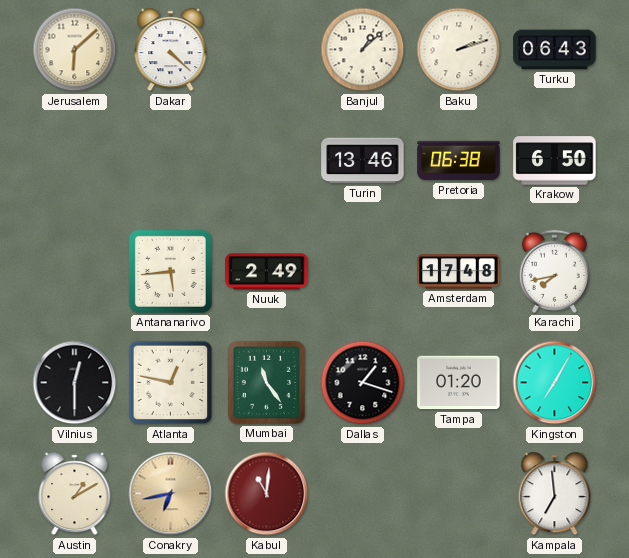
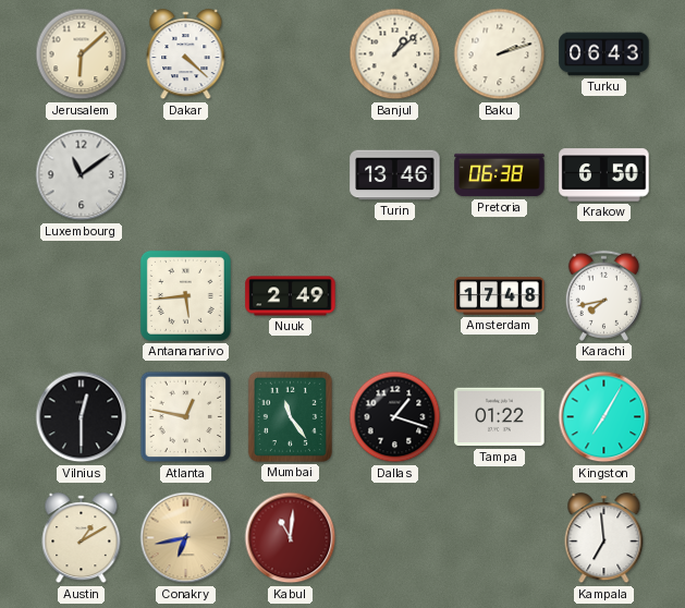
Luxembourg: none -> 11:09
Tampa: 01:20 -> 01:22
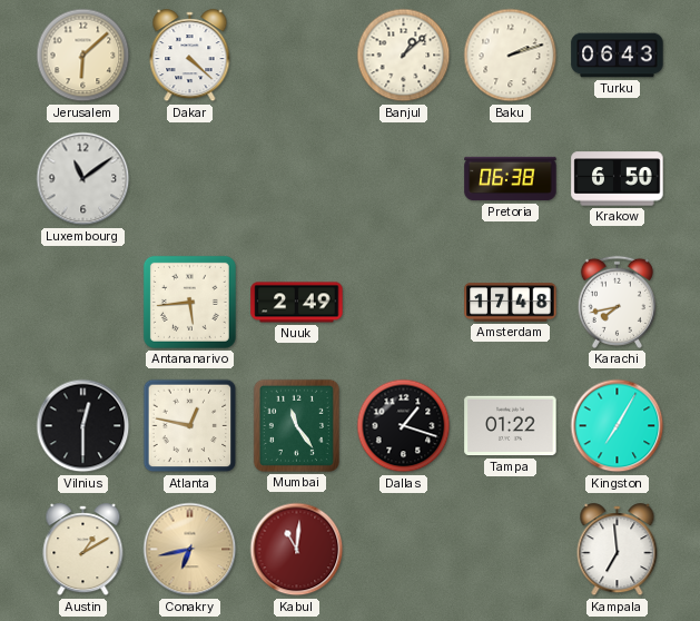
Turin: 13:46 -> none
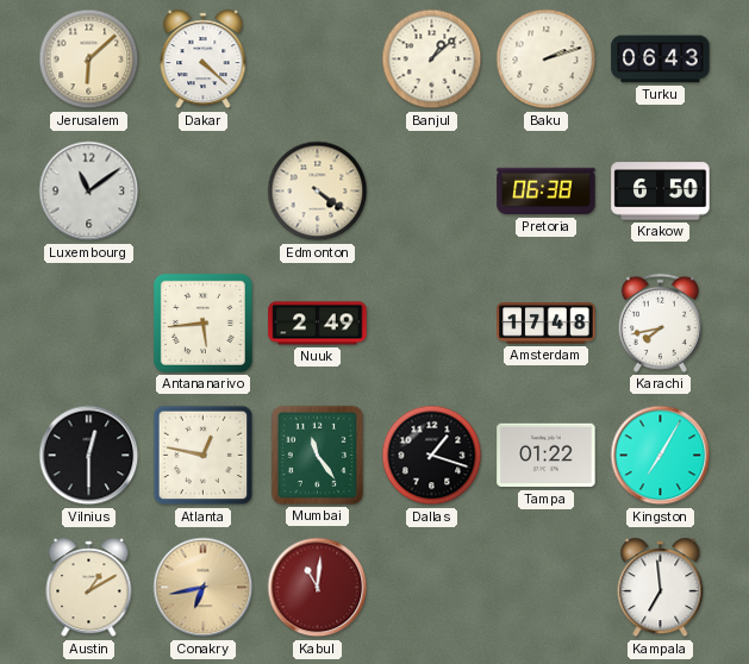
Edmonton: none -> 4:21
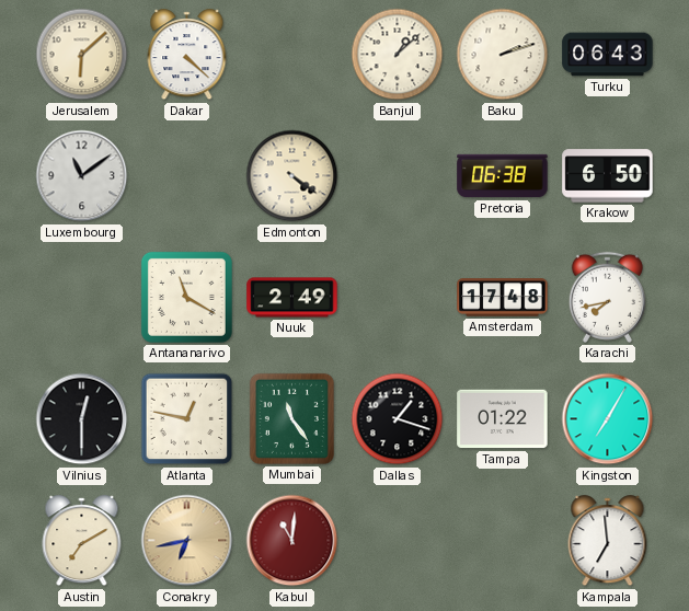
Antananarivo: 5:44 -> 11:20
Austin: 1:10 -> 7:10
